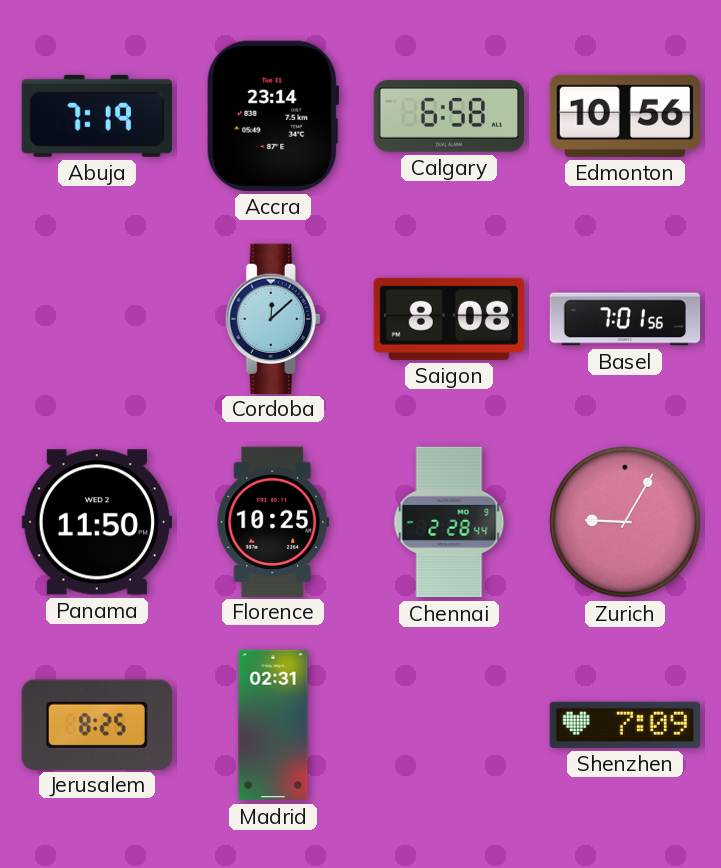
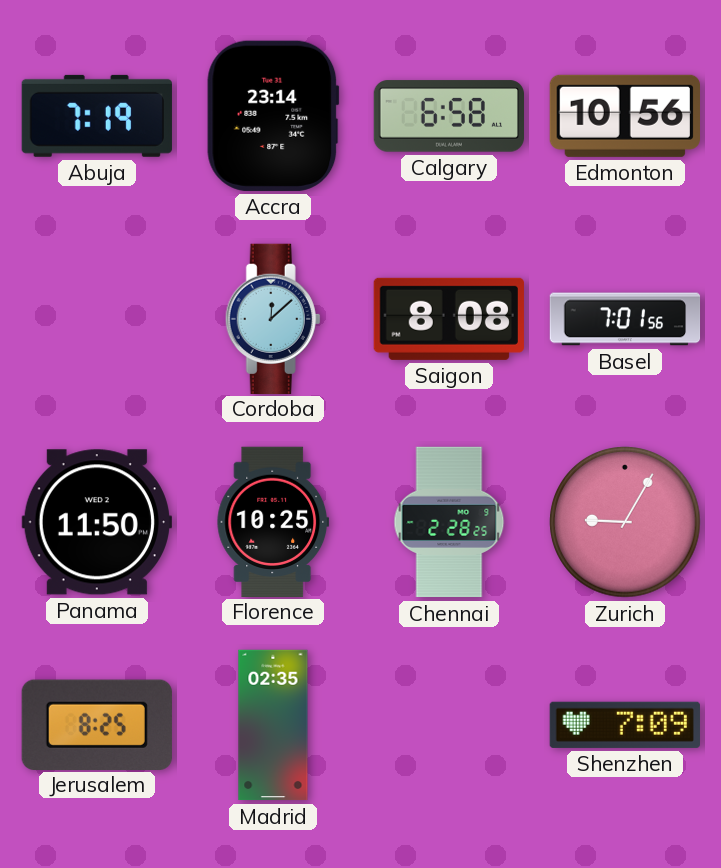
Chennai: 2:28:44 -> 2:28:25
Madrid: 02:31 -> 02:35
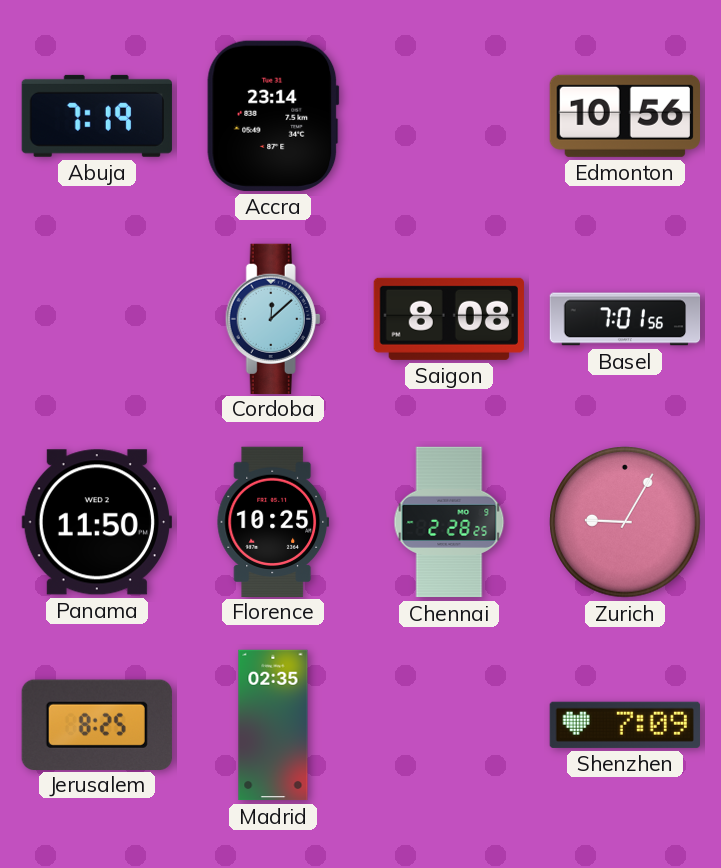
Calgary: 6:58 -> none
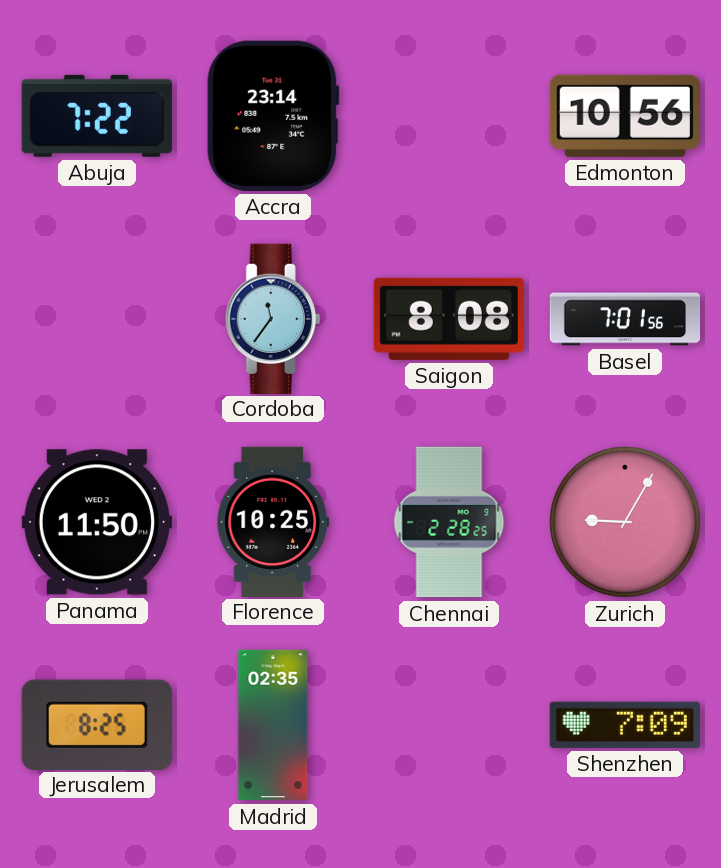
Abuja: 7:19 -> 7:22
Cordoba: 12:08 -> 11:36
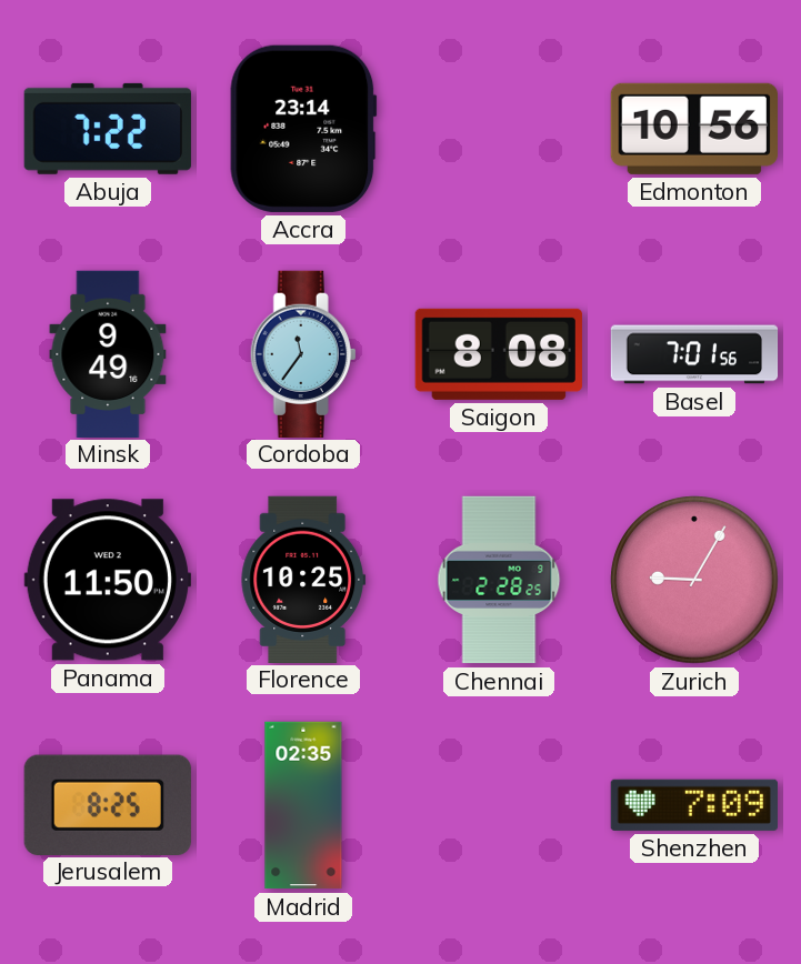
Minsk: none -> 9:49
